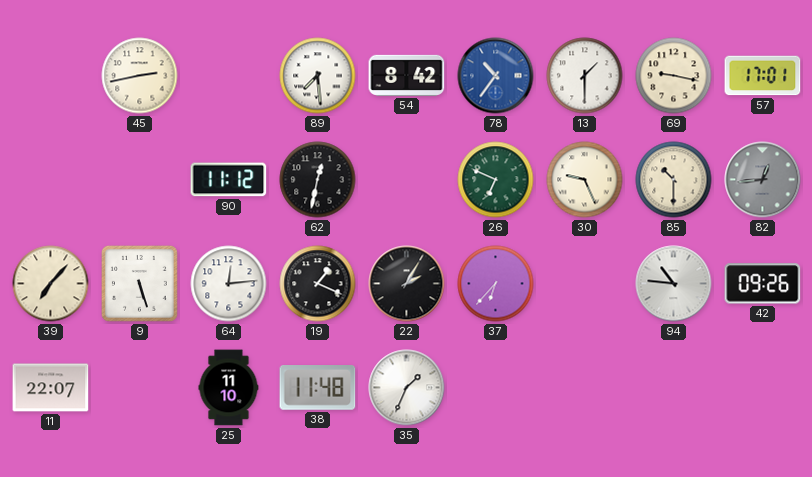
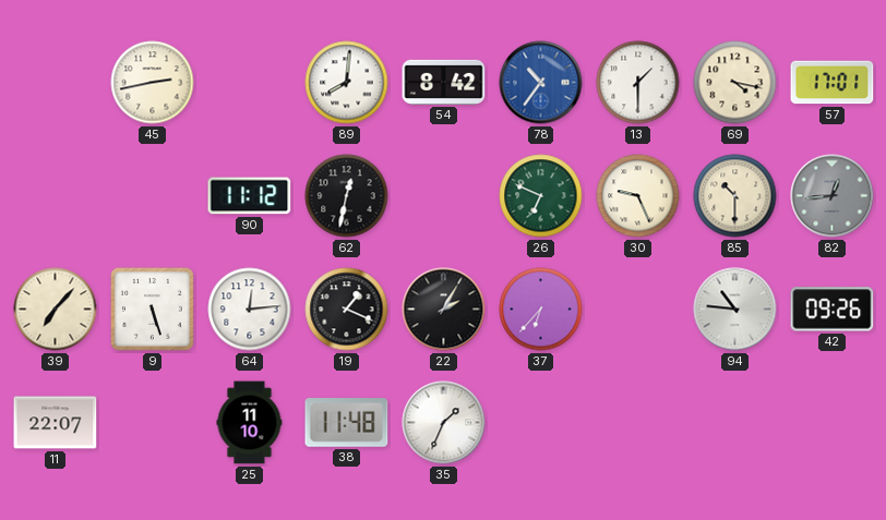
89: 7:29 -> 8:01
69: 9:17 -> 4:17
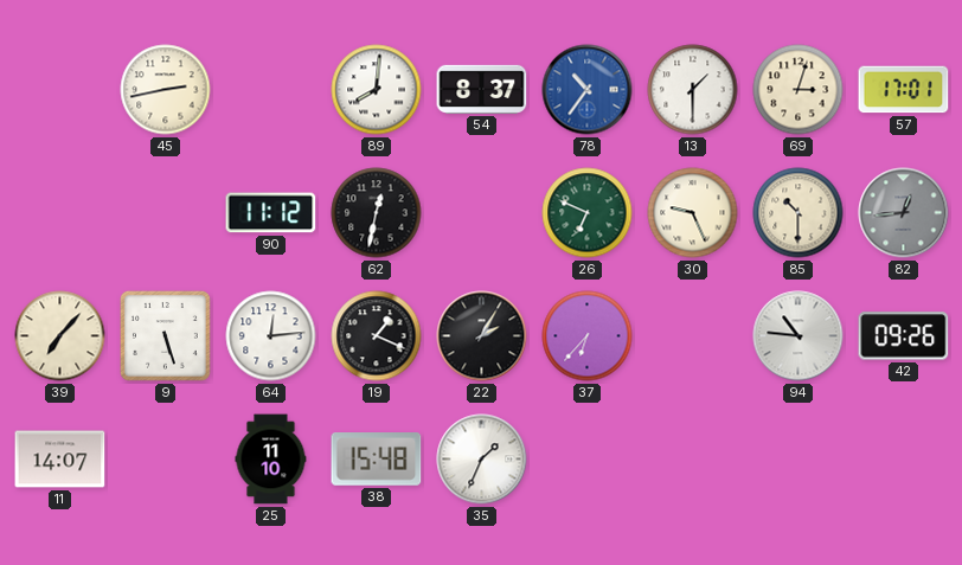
54: 8:42 -> 8:37
69: 4:17 -> 3:03
11: 22:07 -> 14:07
38: 11:48 -> 15:48
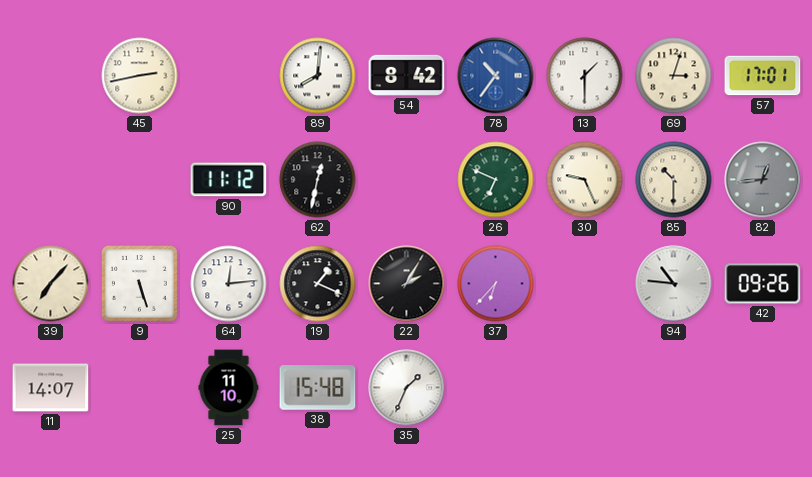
54: 8:37 -> 8:42
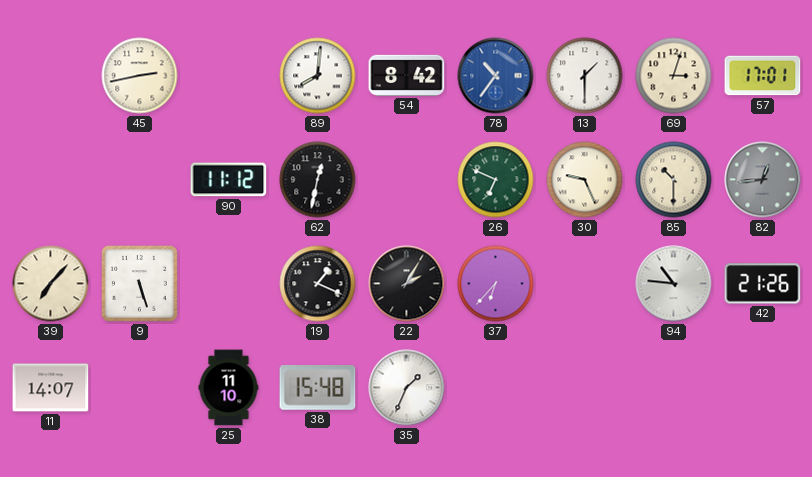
64: 12:14 -> none
42: 09:26 -> 21:26
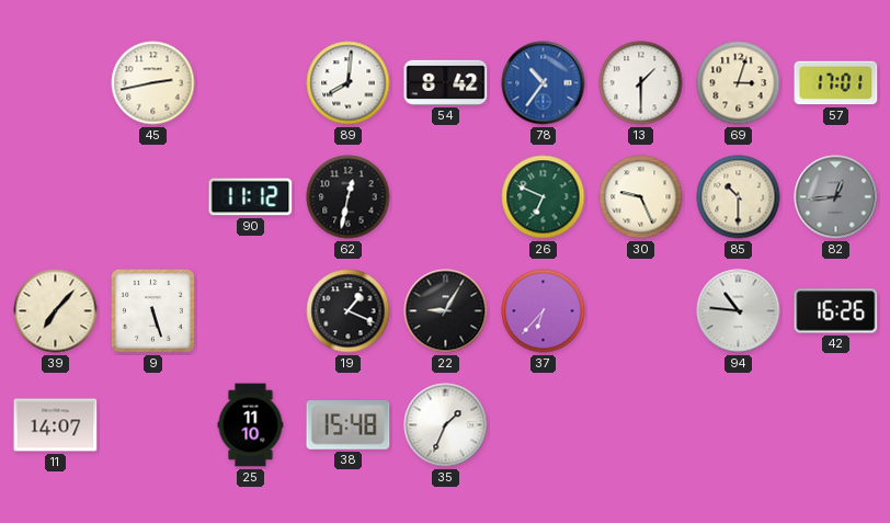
22: 2:05 -> 9:05
42: 21:26 -> 16:26
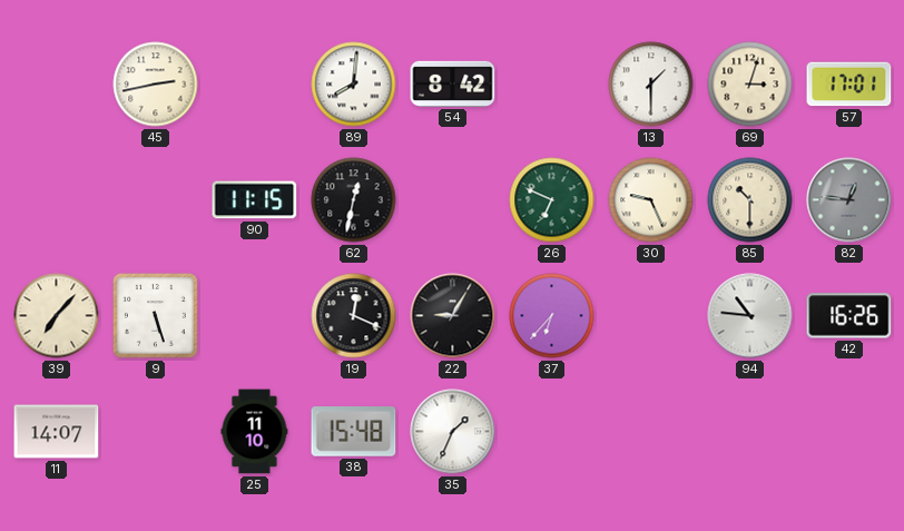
78: 10:36 -> none
90: 11:12 -> 11:15
82: 12:44 -> 12:46
19: 1:19 -> 12:19
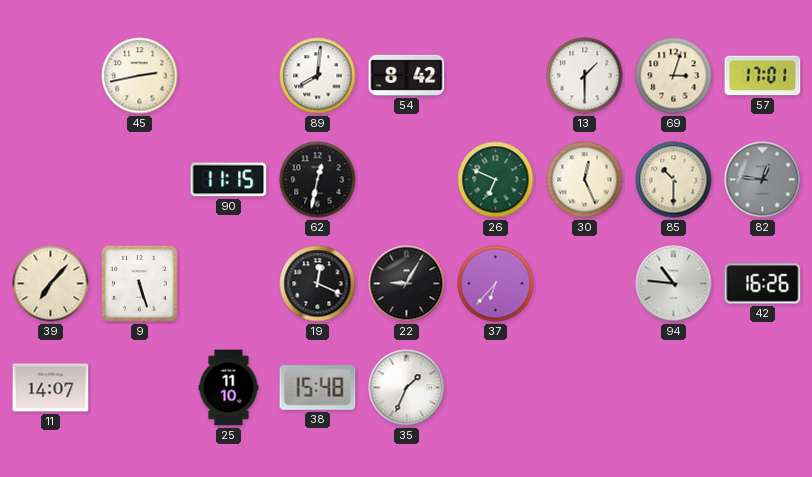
30: 9:26 -> 12:26
